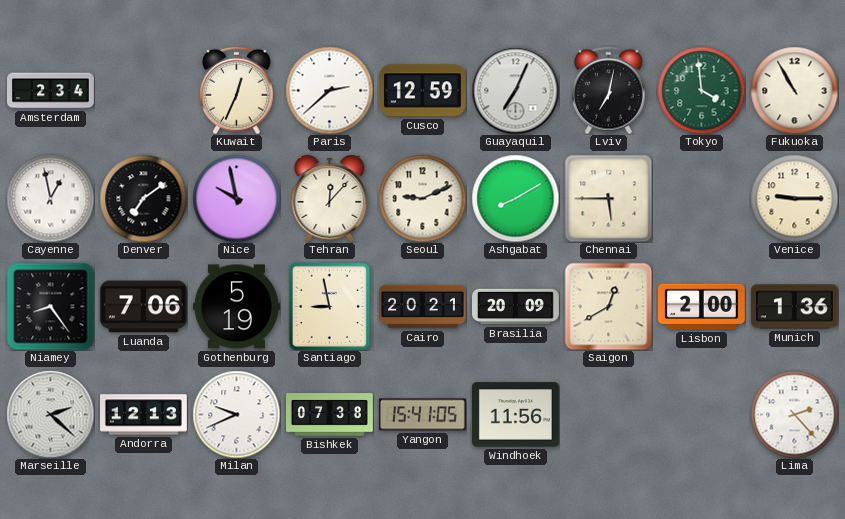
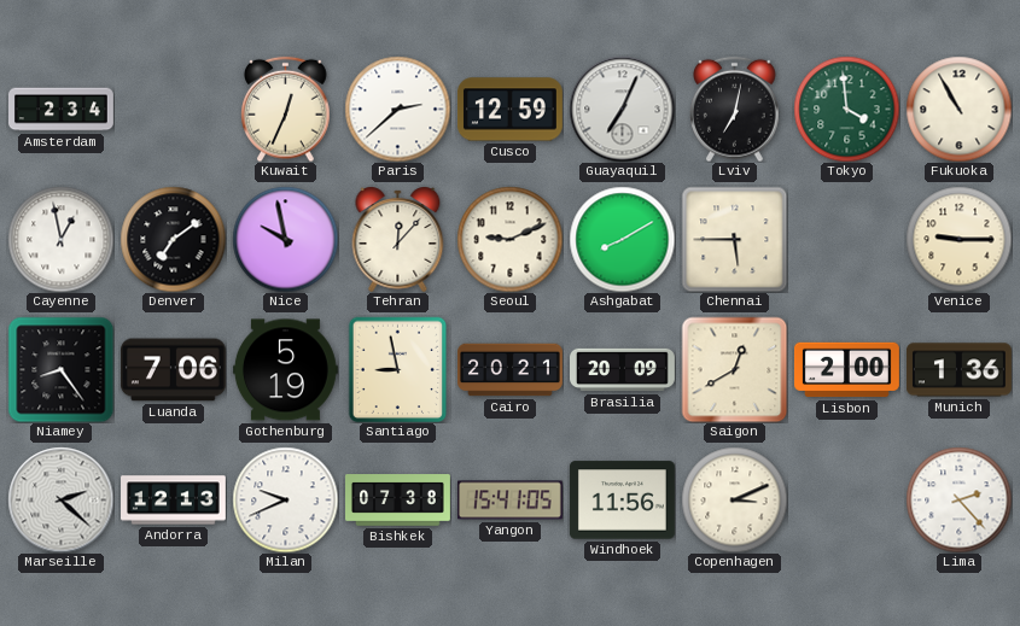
Copenhagen: none -> 3:11
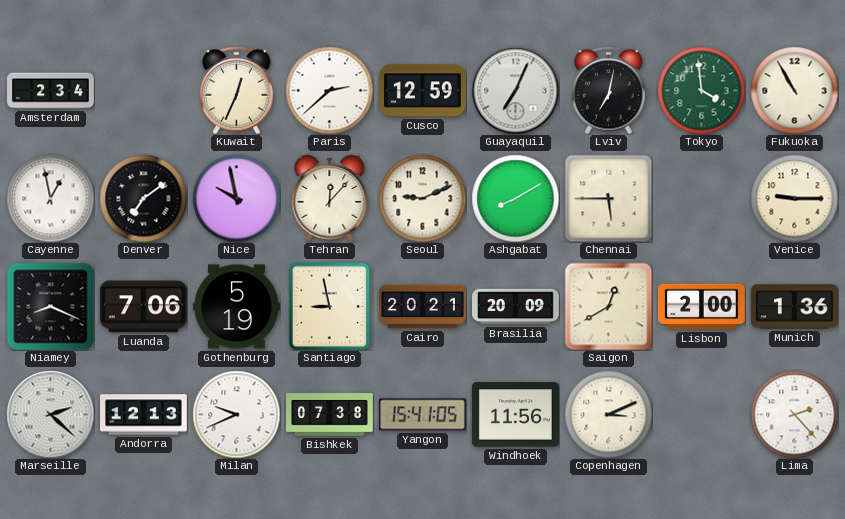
Niamey: 8:24 -> 8:19
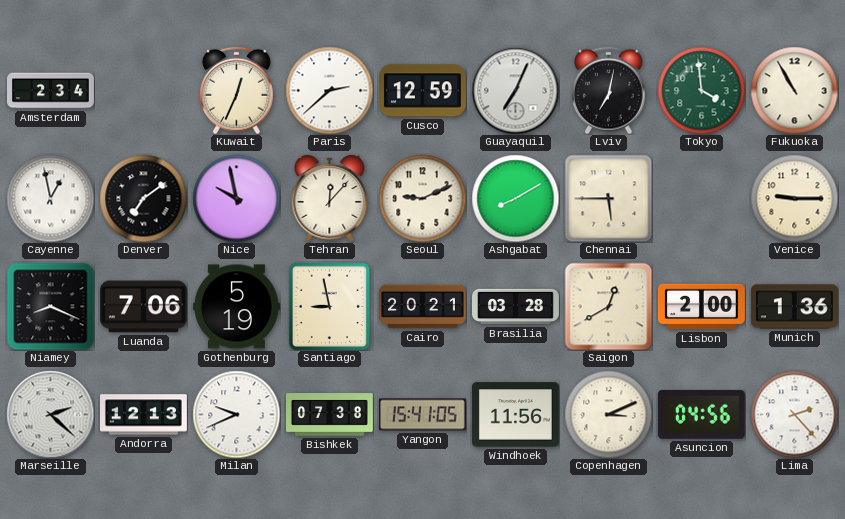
Brasilia: 20:09 -> 03:28
Asuncion: none -> 04:56
